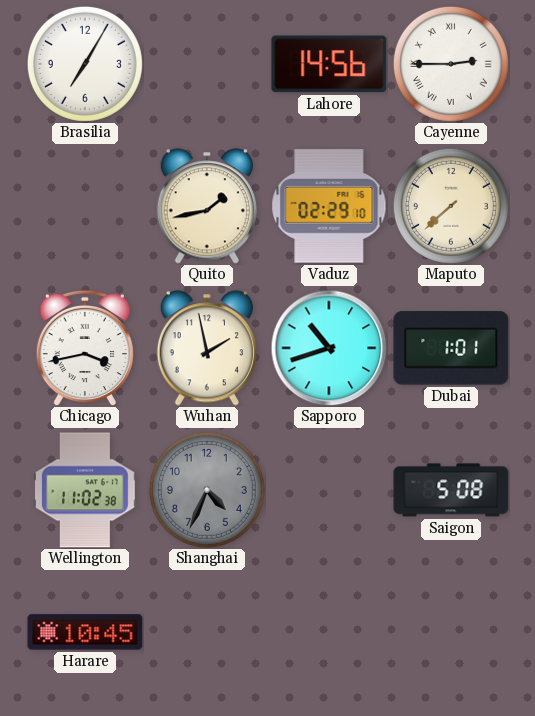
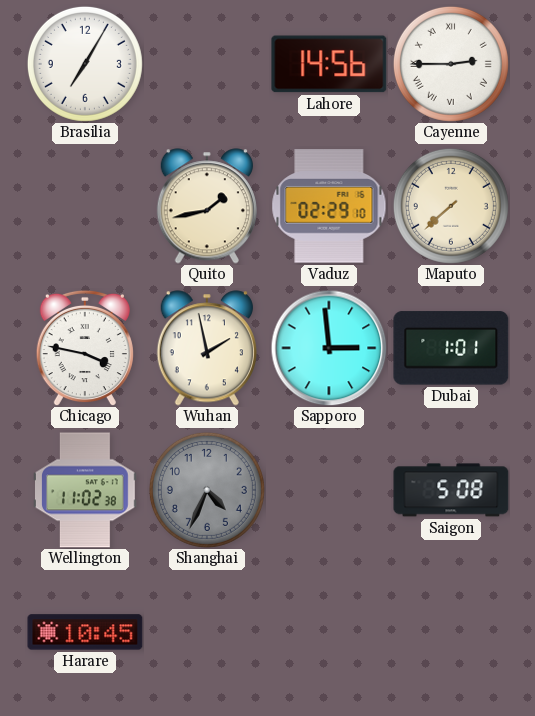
Chicago: 3:43 -> 3:47
Sapporo: 10:42 -> 2:59
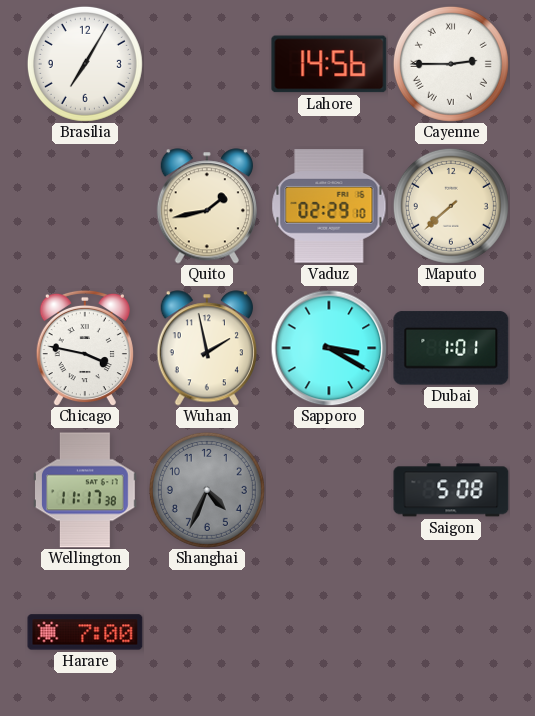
Sapporo: 2:59 -> 3:20
Wellington: 11:02 -> 11:17
Harare: 10:45 -> 7:00
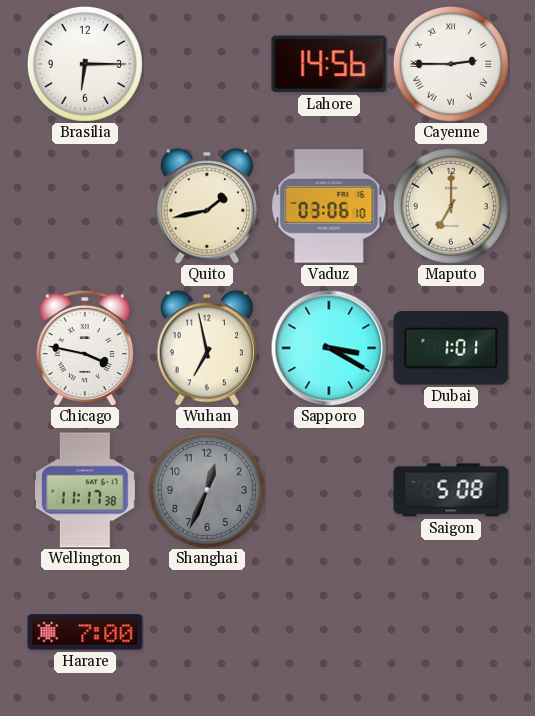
Brasilia: 7:05 -> 6:15
Vaduz: 02:29 -> 03:06
Maputo: 7:38 -> 7:00
Wuhan: 1:58 -> 6:58
Shanghai: 4:34 -> 12:34
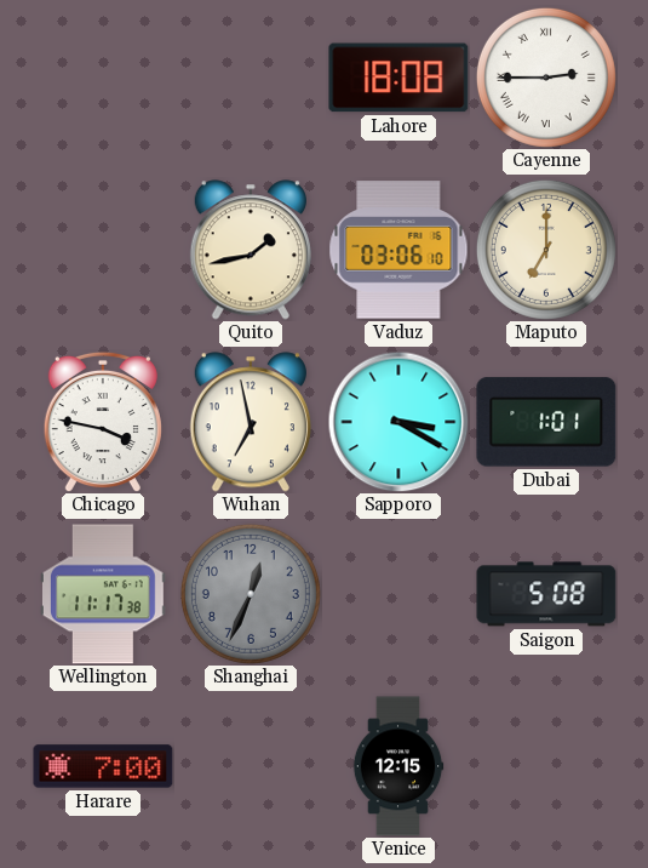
Brasilia: 6:15 -> none
Lahore: 14:56 -> 18:08
Venice: none -> 12:15
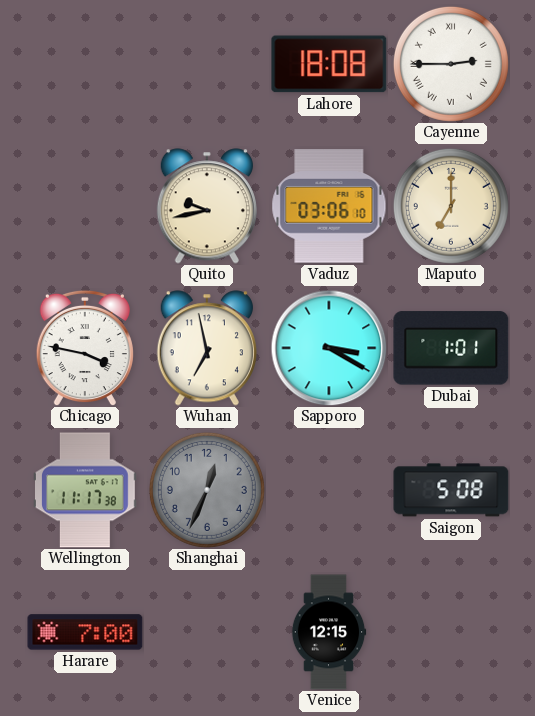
Quito: 1:43 -> 9:43
